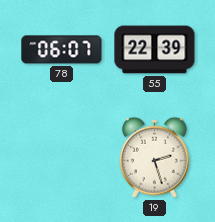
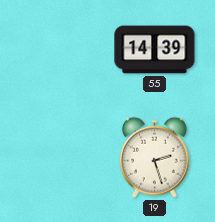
78: 06:07 -> none
55: 22:39 -> 14:39
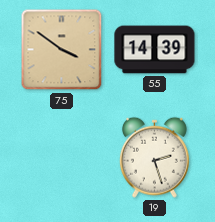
75: none -> 3:51
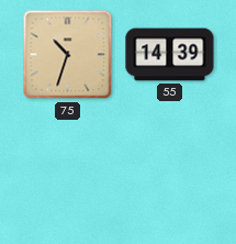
75: 3:51 -> 10:33
19: 2:27 -> none
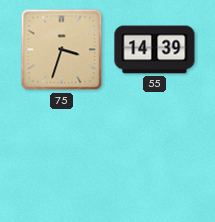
75: 10:33 -> 3:33
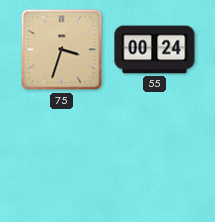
55: 14:39 -> 00:24
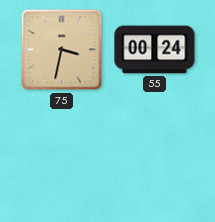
75: 3:33 -> 3:32
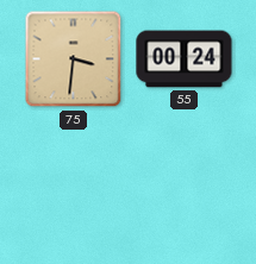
75: 3:32 -> 3:31
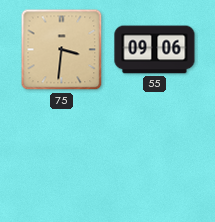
55: 00:24 -> 09:06
